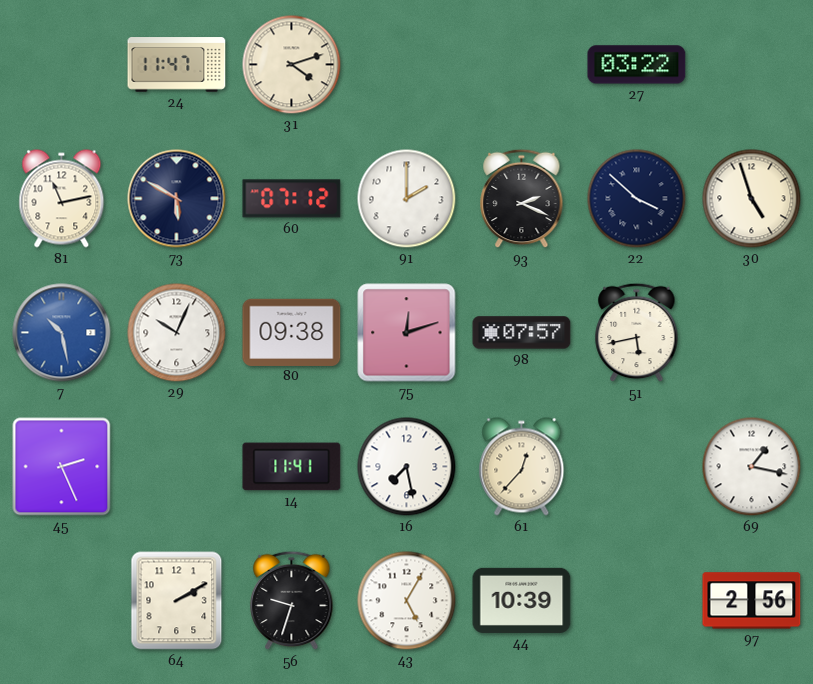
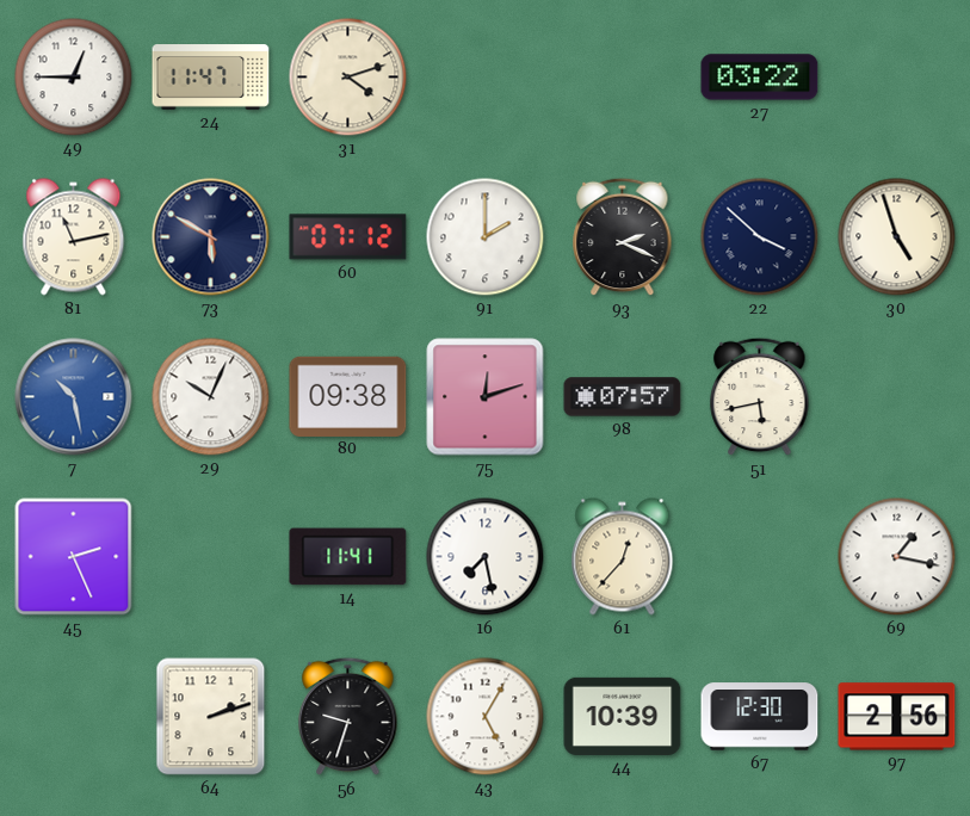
49: none -> 12:45
64: 2:10 -> 2:12
67: none -> 12:30
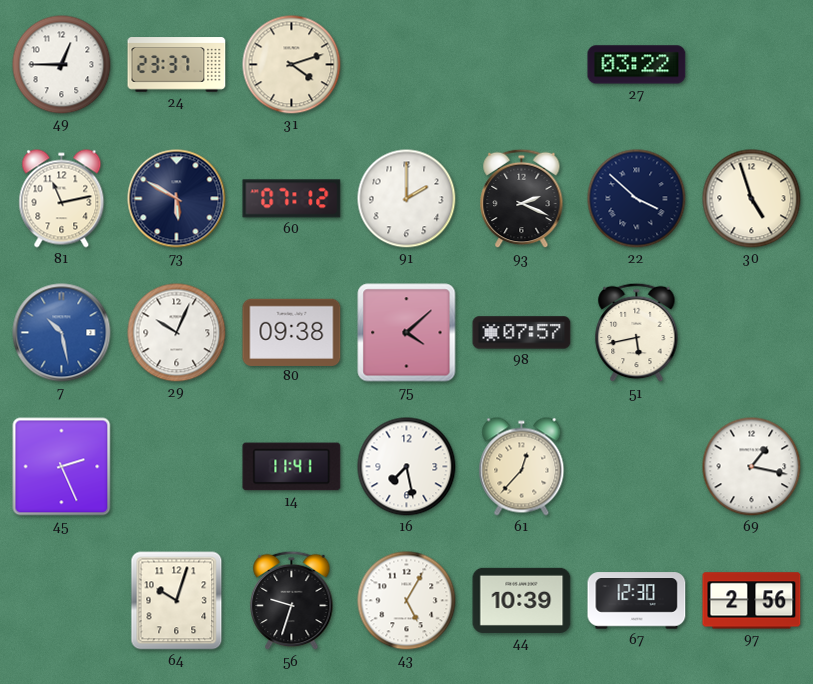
24: 11:47 -> 23:37
75: 12:12 -> 4:08
64: 2:12 -> 10:03
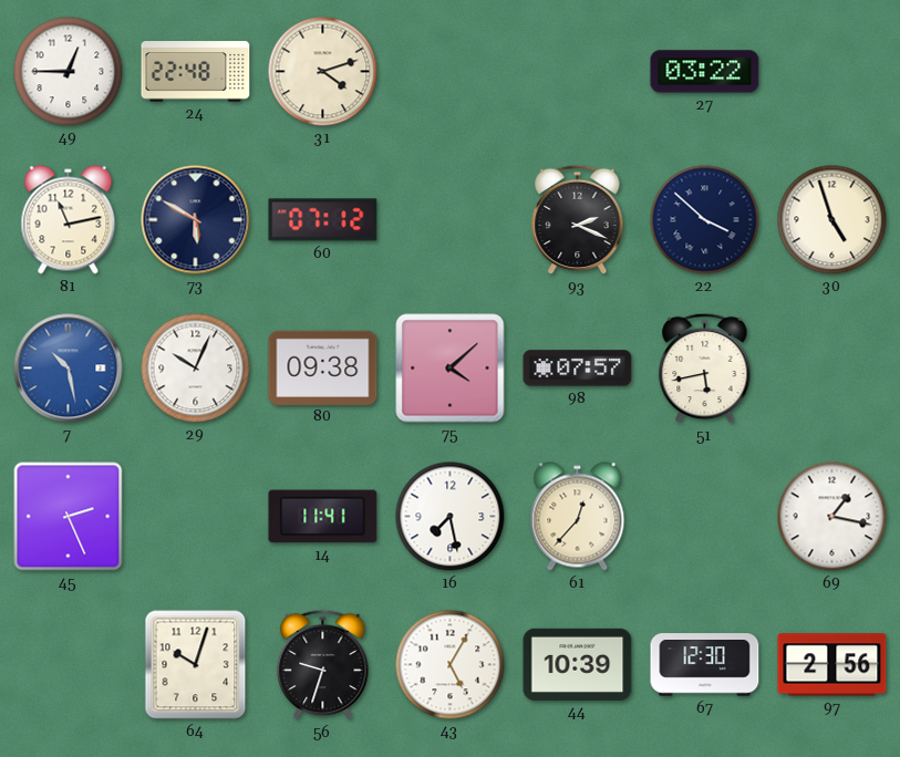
24: 23:37 -> 22:48
91: 2:00 -> none
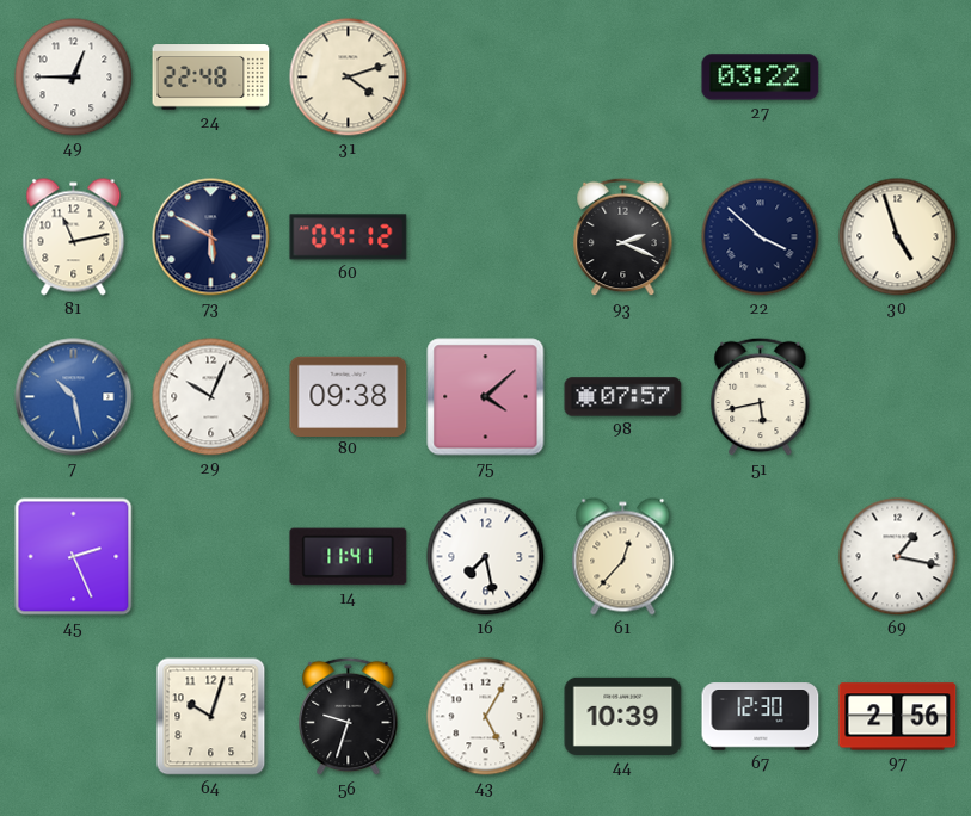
60: 07:12 -> 04:12
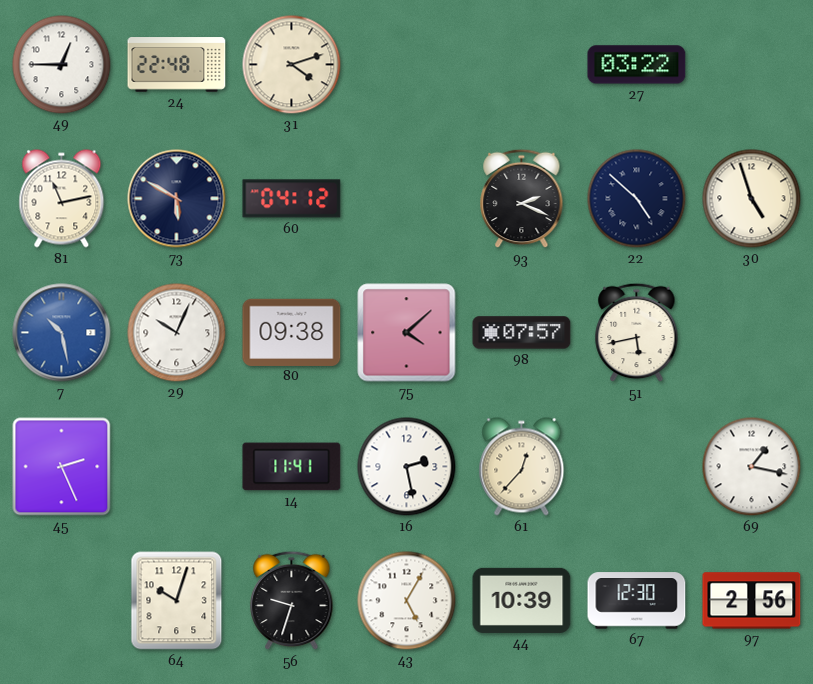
22: 3:52 -> 4:52
16: 7:28 -> 2:28
